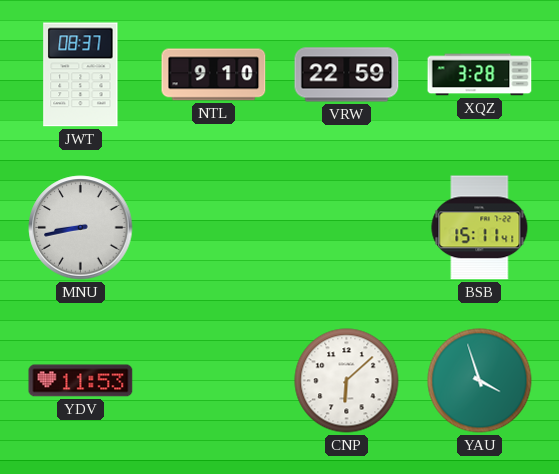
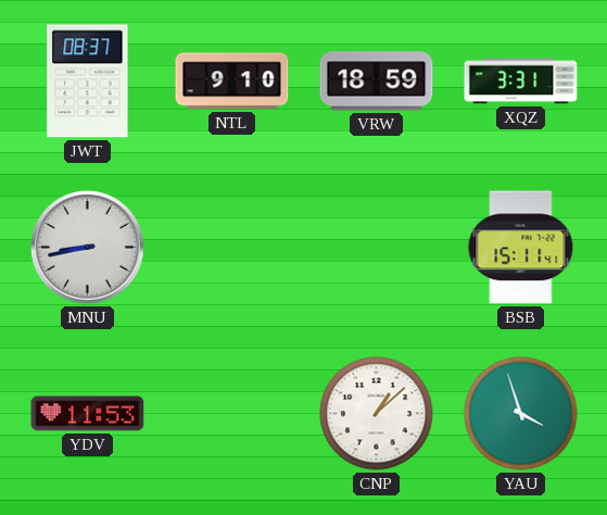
VRW: 22:59 -> 18:59
XQZ: 3:28 -> 3:31
CNP: 6:08 -> 1:08
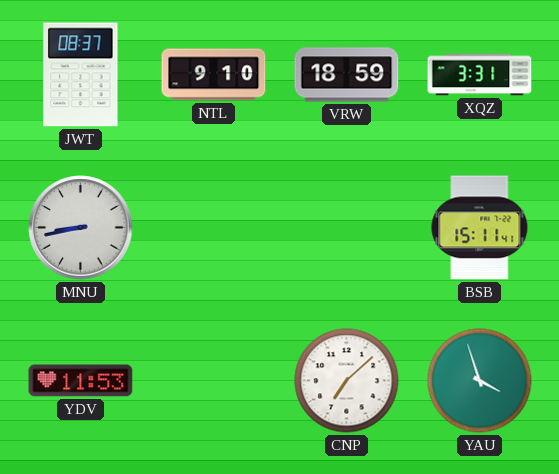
CNP: 1:08 -> 7:08
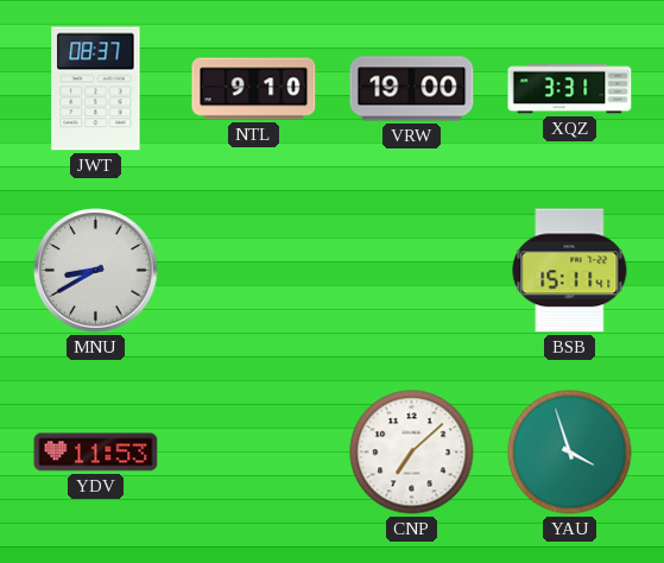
VRW: 18:59 -> 19:00
MNU: 8:43 -> 8:40
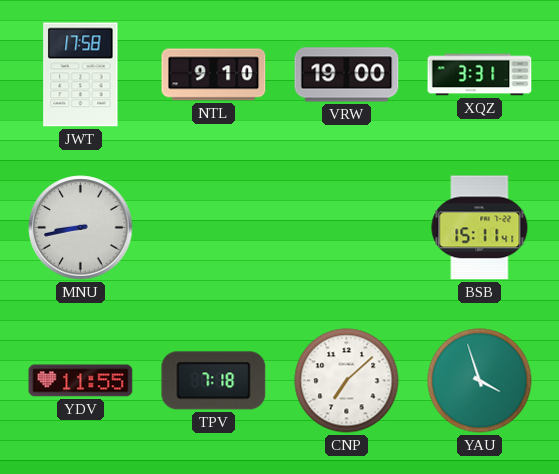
JWT: 08:37 -> 17:58
MNU: 8:40 -> 8:43
YDV: 11:53 -> 11:55
TPV: none -> 7:18
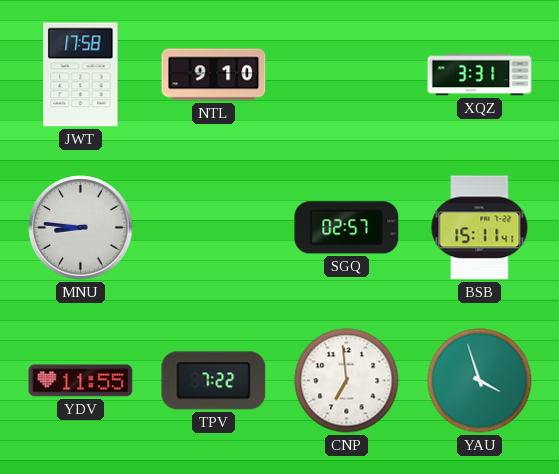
VRW: 19:00 -> none
MNU: 8:43 -> 8:46
SGQ: none -> 02:57
TPV: 7:18 -> 7:22
CNP: 7:08 -> 6:59
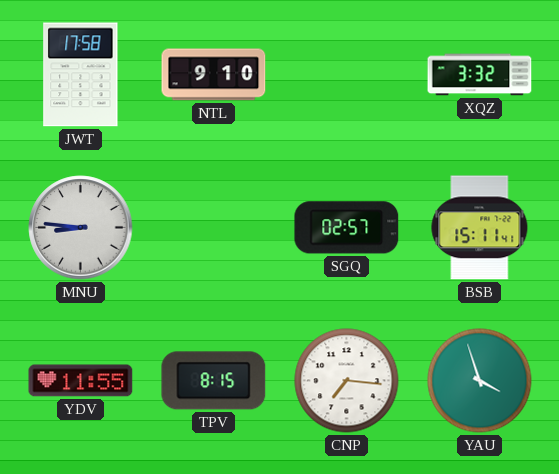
XQZ: 3:31 -> 3:32
TPV: 7:22 -> 8:15
CNP: 6:59 -> 7:16
